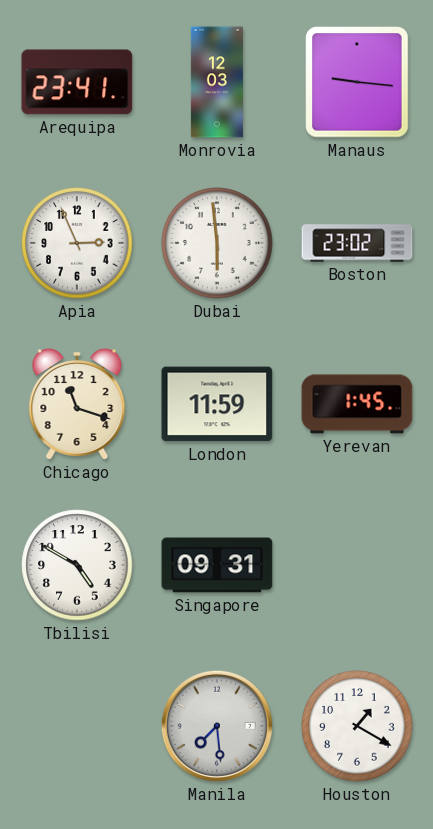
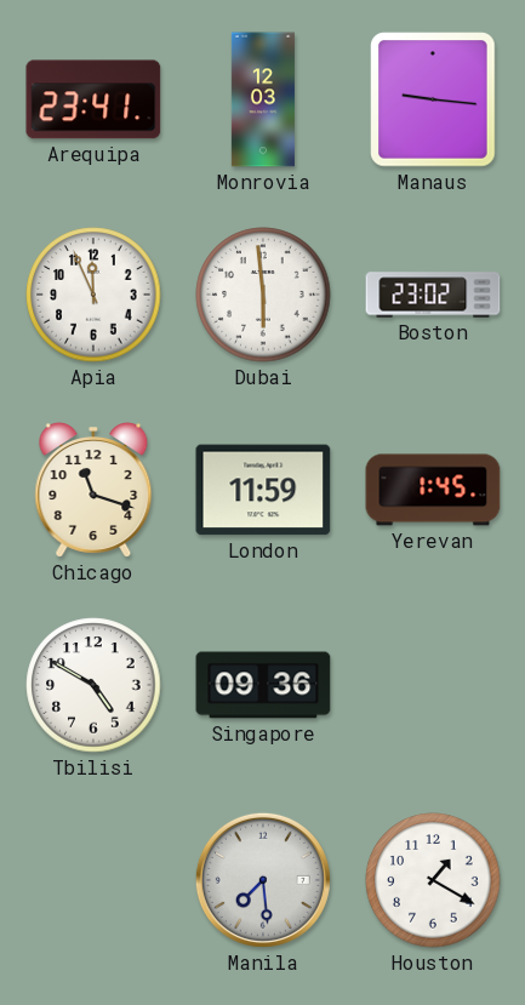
Apia: 2:56 -> 11:56
Singapore: 09:31 -> 09:36
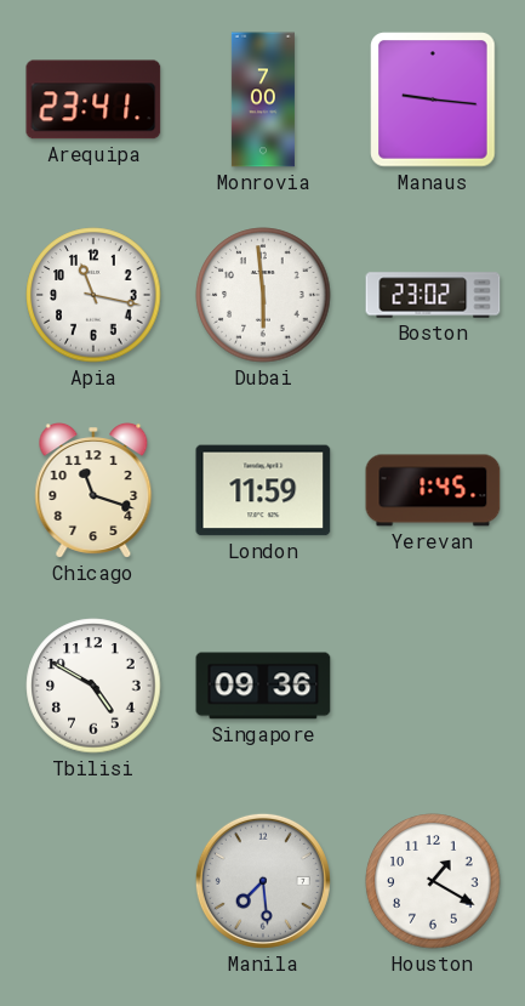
Monrovia: 12:03 -> 7:00
Apia: 11:56 -> 11:17
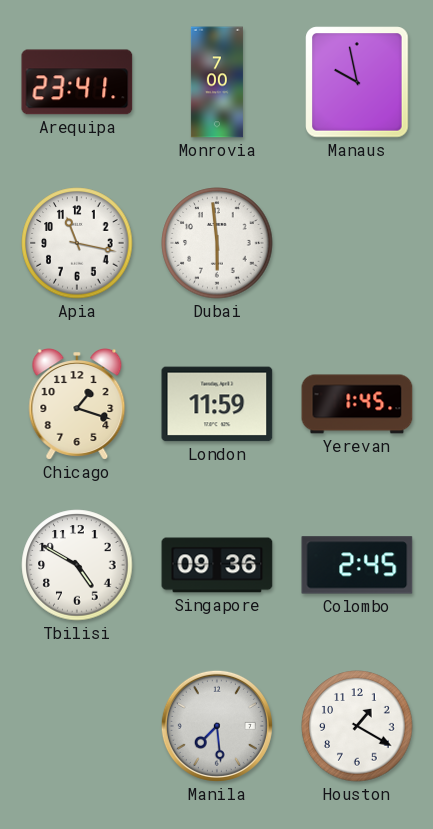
Manaus: 9:16 -> 9:58
Boston: 23:02 -> none
Chicago: 11:18 -> 1:18
Colombo: none -> 2:45
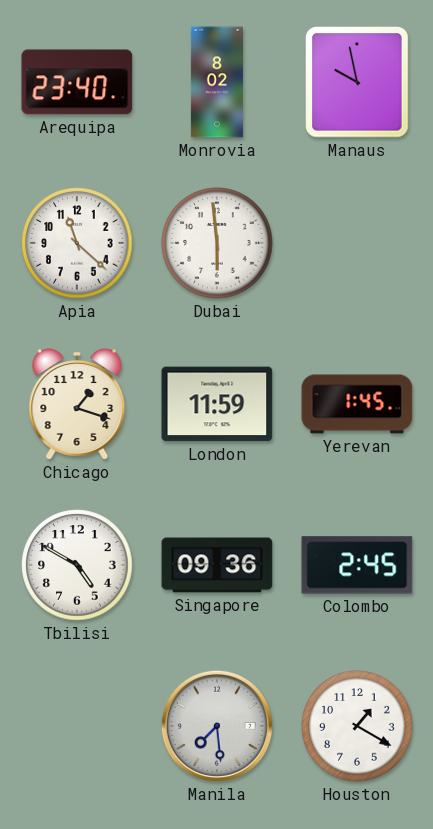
Arequipa: 23:41 -> 23:40
Monrovia: 7:00 -> 8:02
Apia: 11:17 -> 11:22
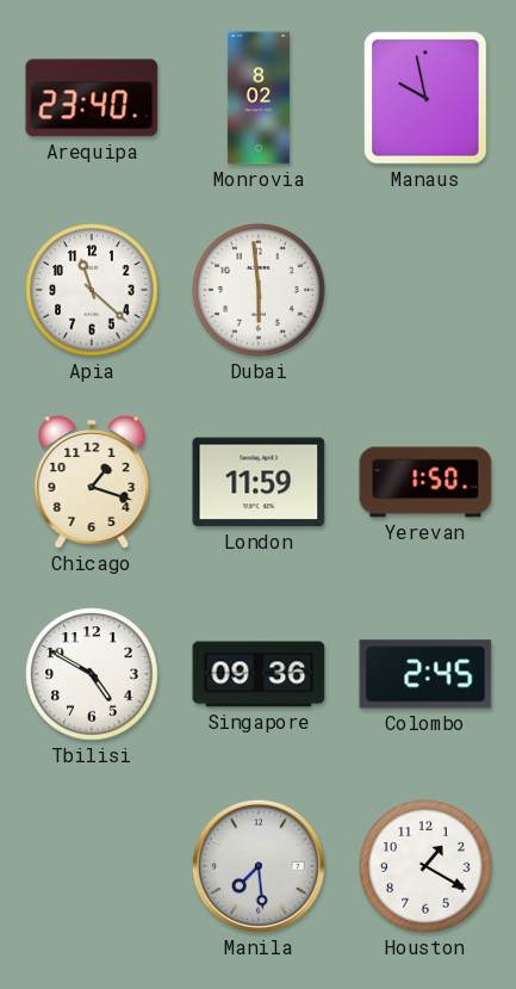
Yerevan: 1:45 -> 1:50
